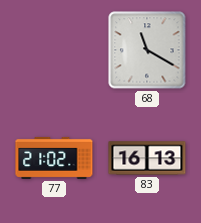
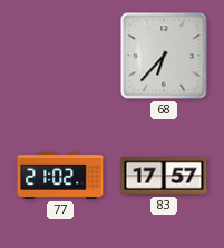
68: 11:20 -> 6:37
83: 16:13 -> 17:57
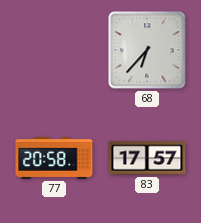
77: 21:02 -> 20:58
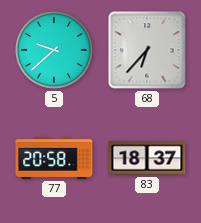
5: none -> 9:38
83: 17:57 -> 18:37
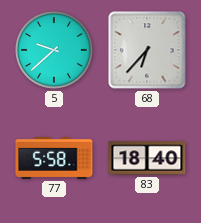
77: 20:58 -> 5:58
83: 18:37 -> 18:40
